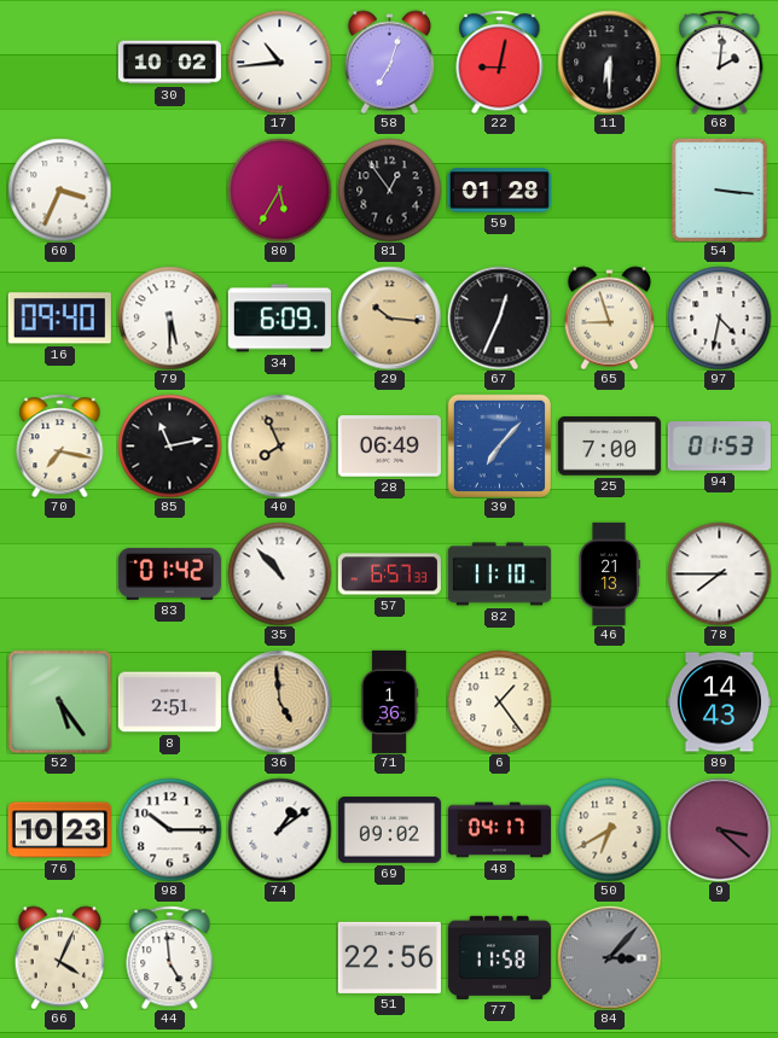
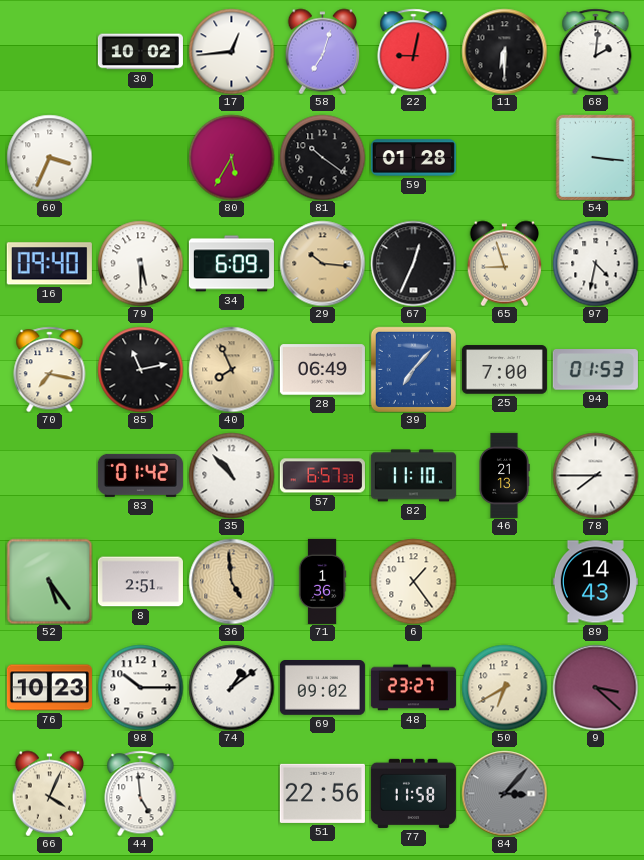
17: 10:44 -> 12:44
81: 12:54 -> 10:21
48: 04:17 -> 23:27
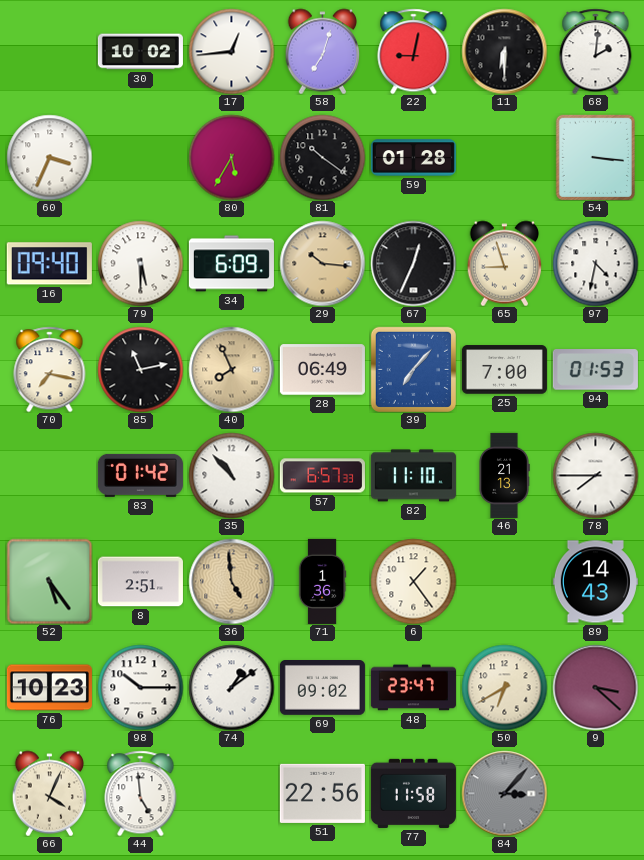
48: 23:27 -> 23:47
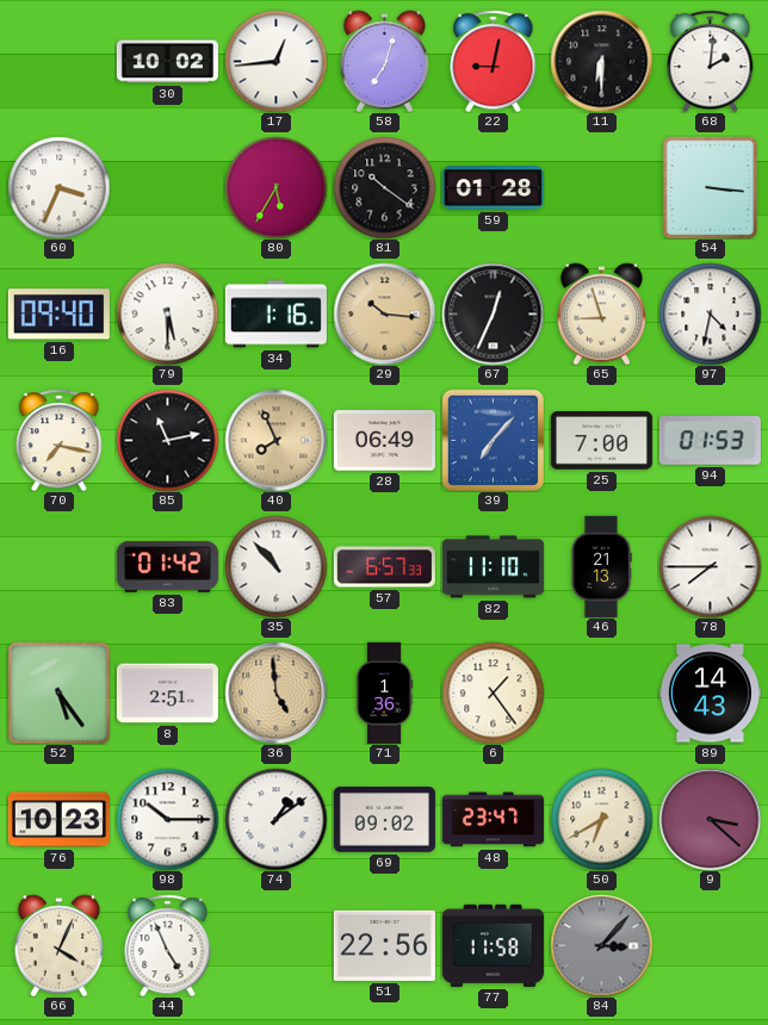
34: 6:09 -> 1:16
44: 4:59 -> 4:56
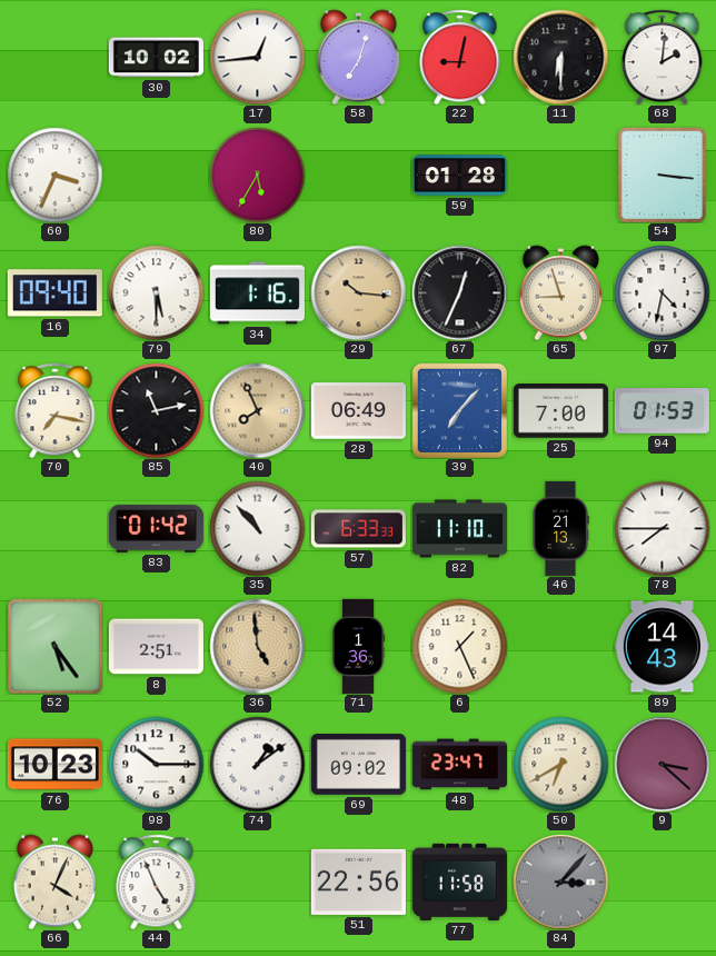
81: 10:21 -> none
57: 6:57 -> 6:33
6: 1:24 -> 1:26
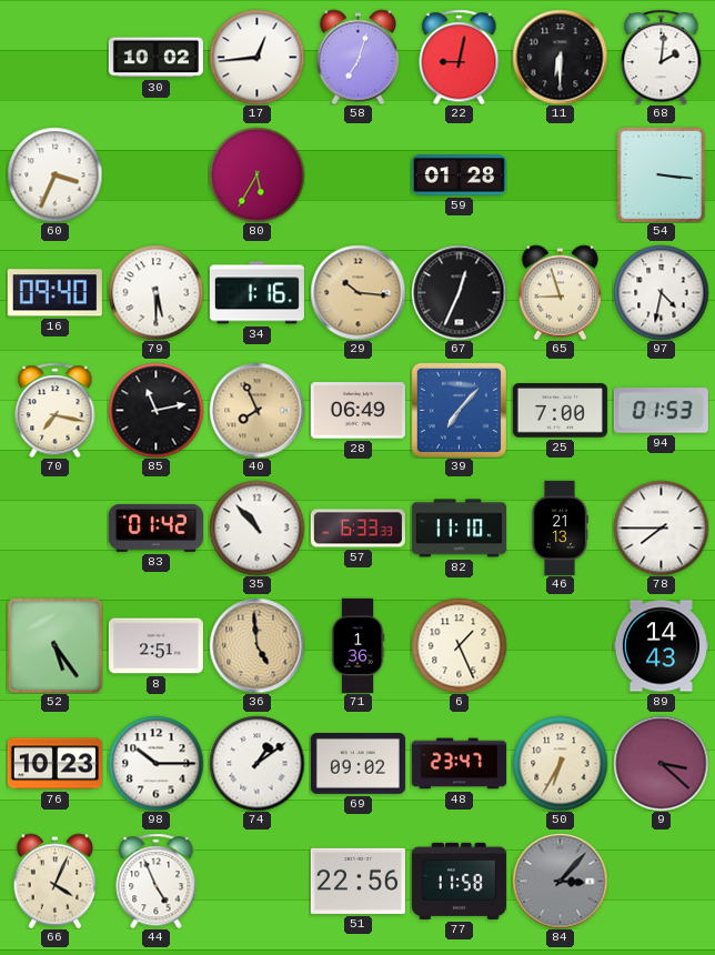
50: 6:40 -> 6:35
